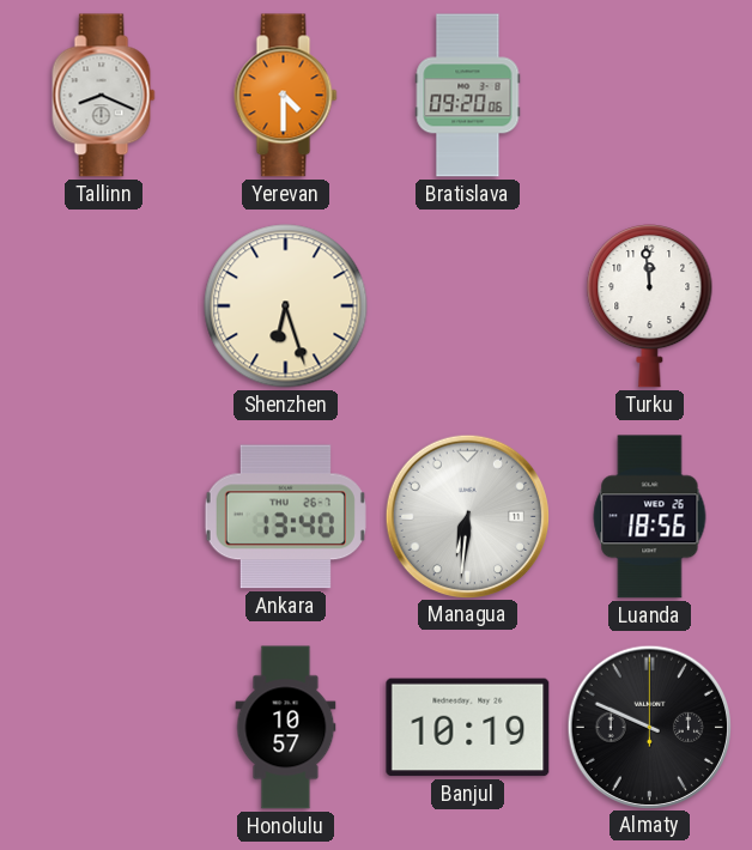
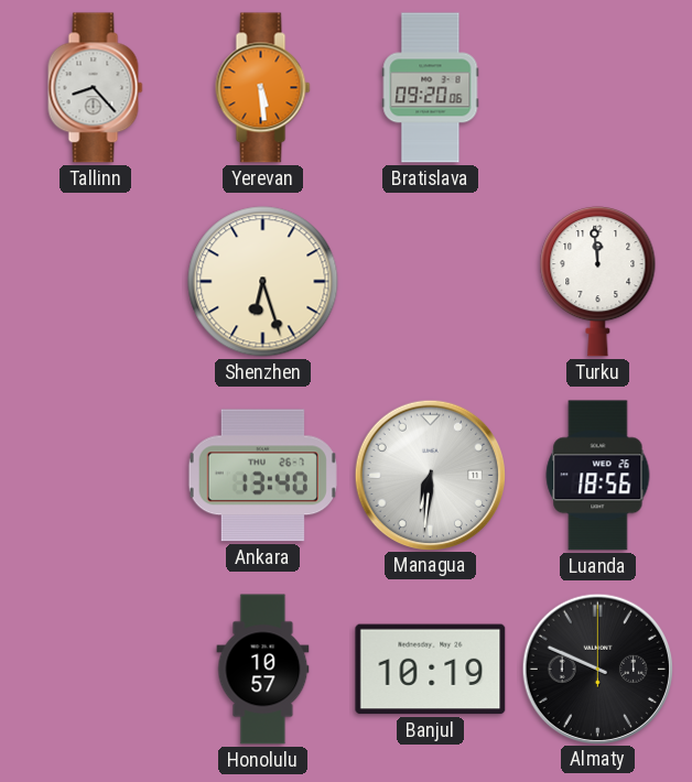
Tallinn: 8:19 -> 8:23
Yerevan: 4:30 -> 5:29
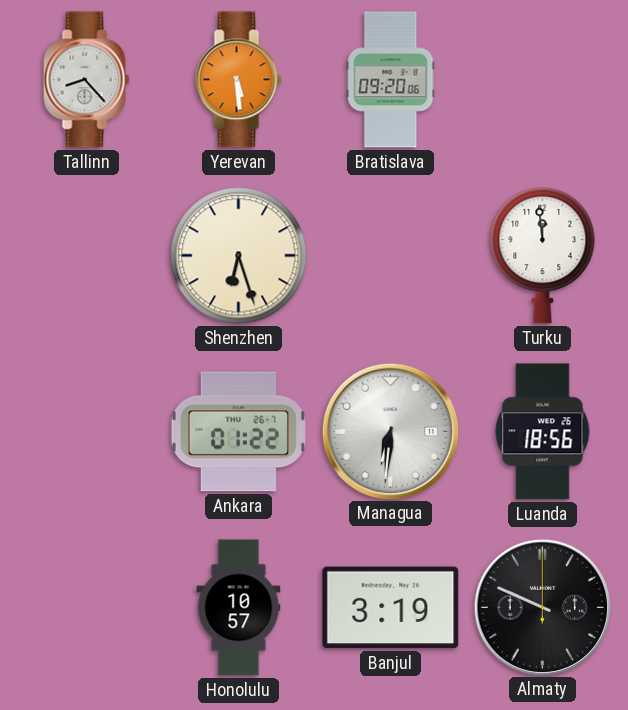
Ankara: 13:40 -> 01:22
Banjul: 10:19 -> 3:19
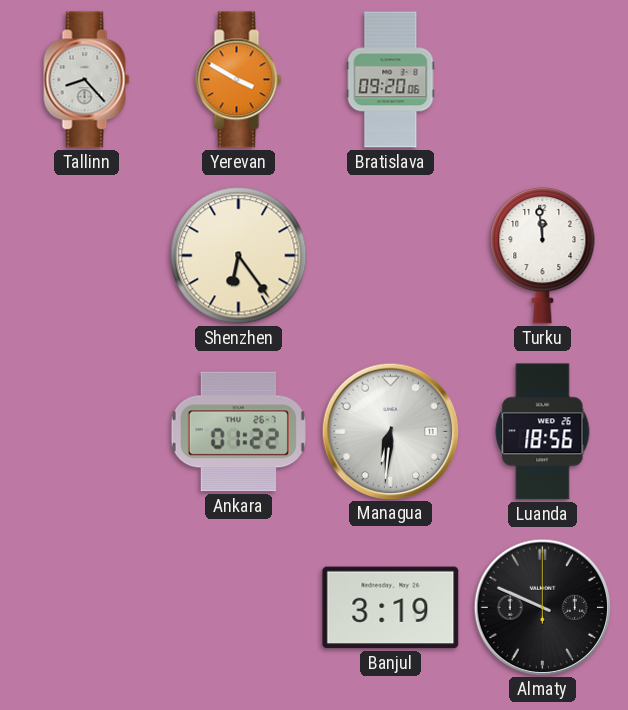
Yerevan: 5:29 -> 3:50
Shenzhen: 6:27 -> 6:24
Honolulu: 10:57 -> none
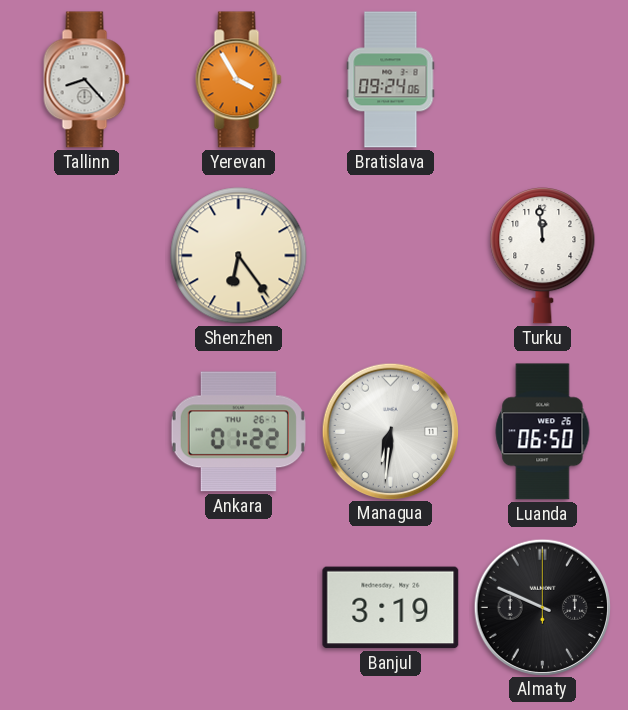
Yerevan: 3:50 -> 3:55
Bratislava: 09:20 -> 09:24
Luanda: 18:56 -> 06:50
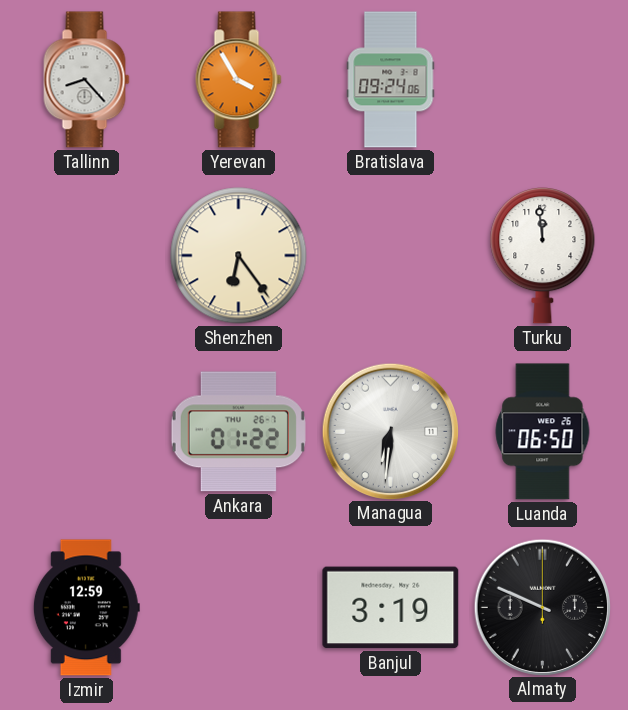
Izmir: none -> 12:59
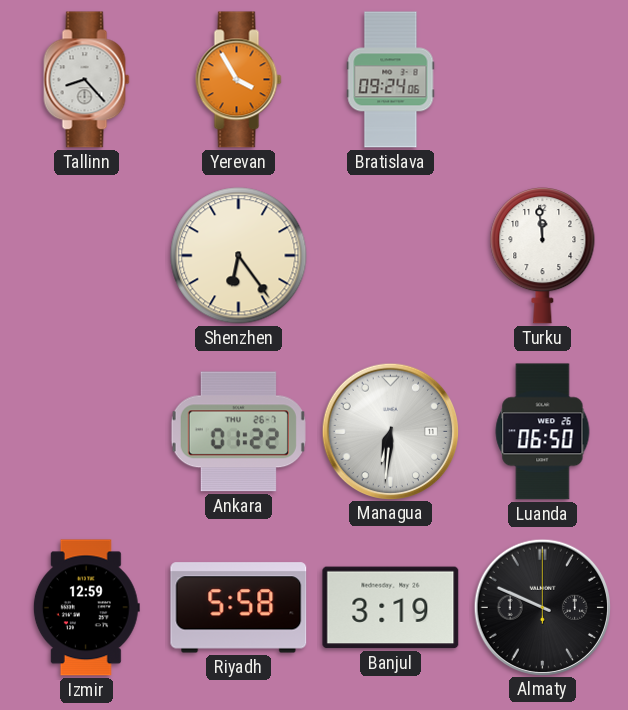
Riyadh: none -> 5:58
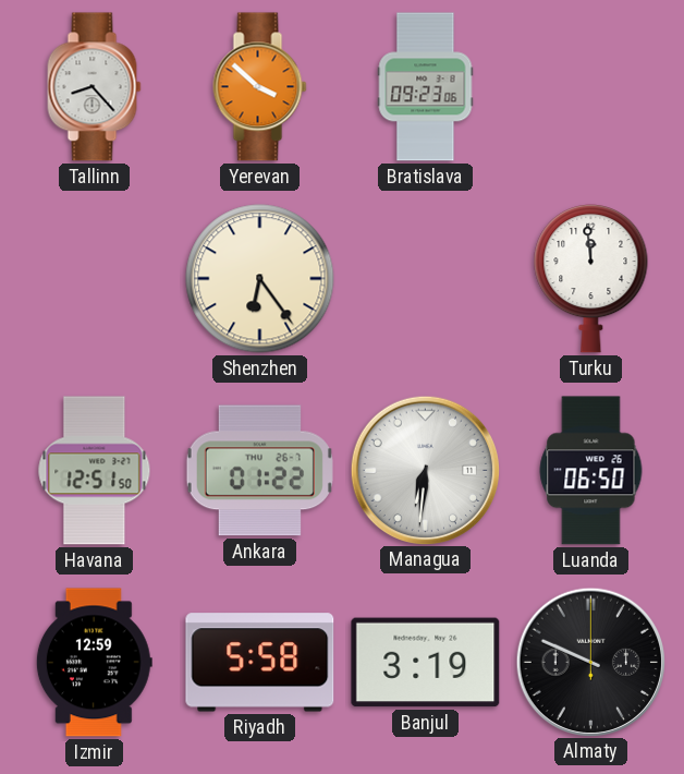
Yerevan: 3:55 -> 3:52
Bratislava: 09:24 -> 09:23
Havana: none -> 12:51
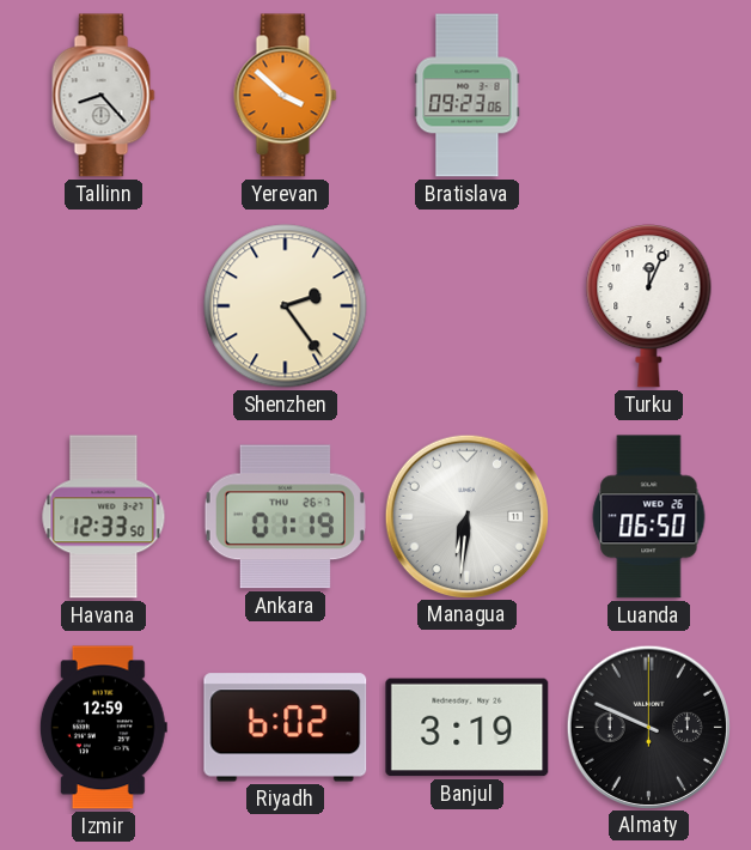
Shenzhen: 6:24 -> 2:24
Turku: 11:59 -> 12:04
Havana: 12:51 -> 12:33
Ankara: 01:22 -> 01:19
Riyadh: 5:58 -> 6:02
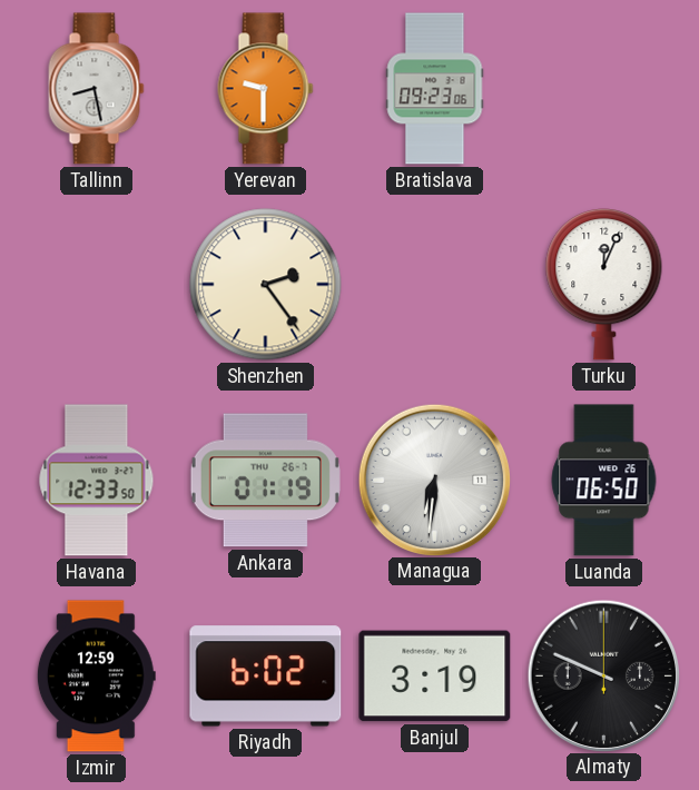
Tallinn: 8:23 -> 8:28
Yerevan: 3:52 -> 9:30
